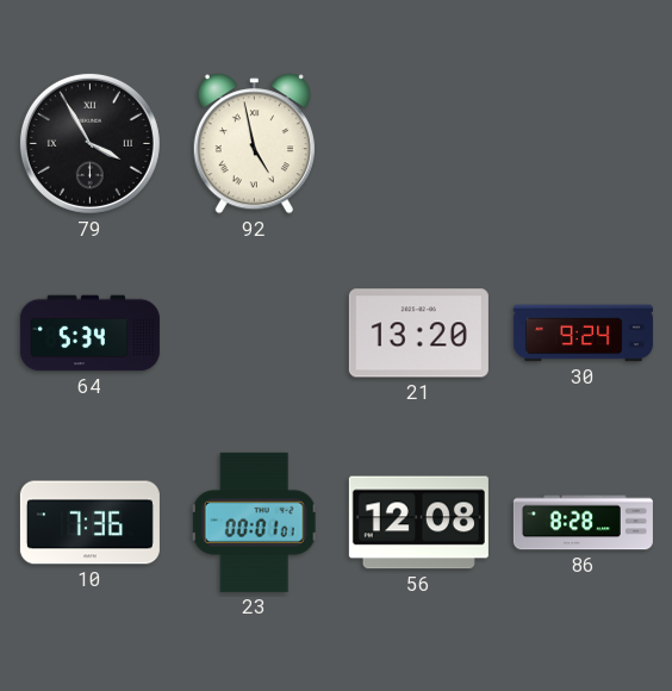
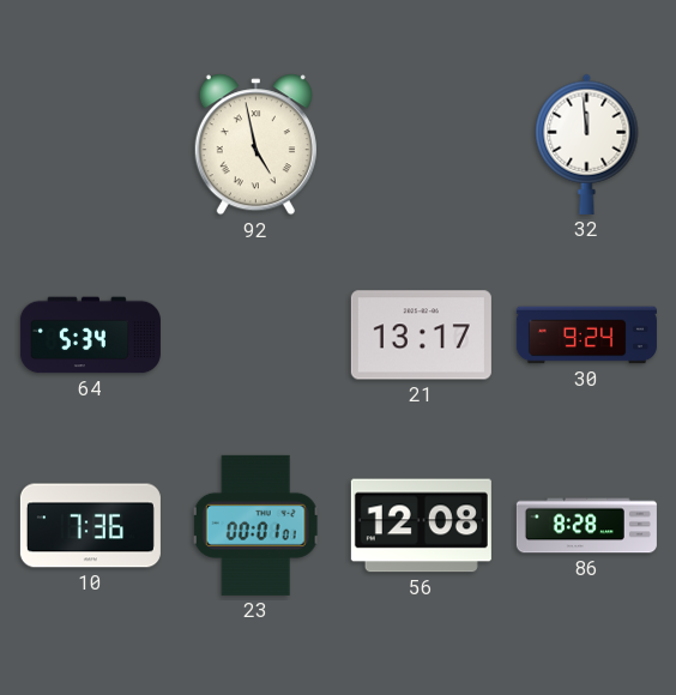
79: 3:55 -> none
32: none -> 11:59
21: 13:20 -> 13:17
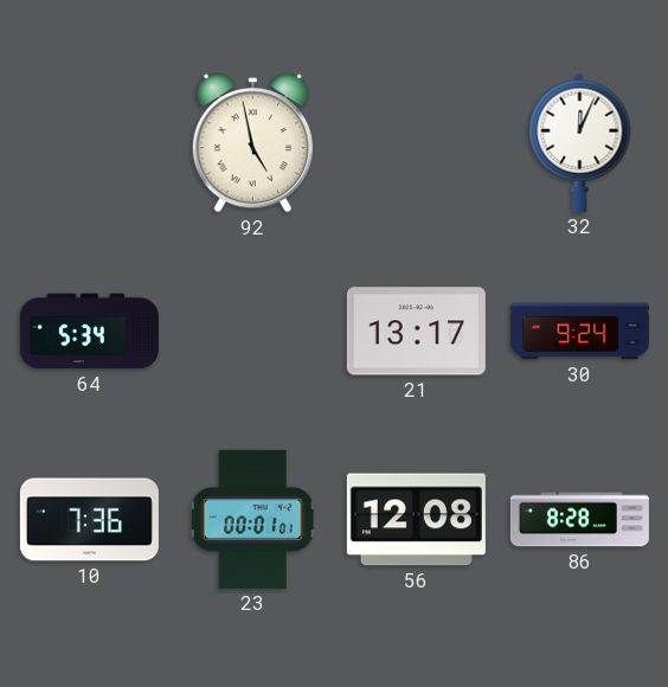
32: 11:59 -> 12:04
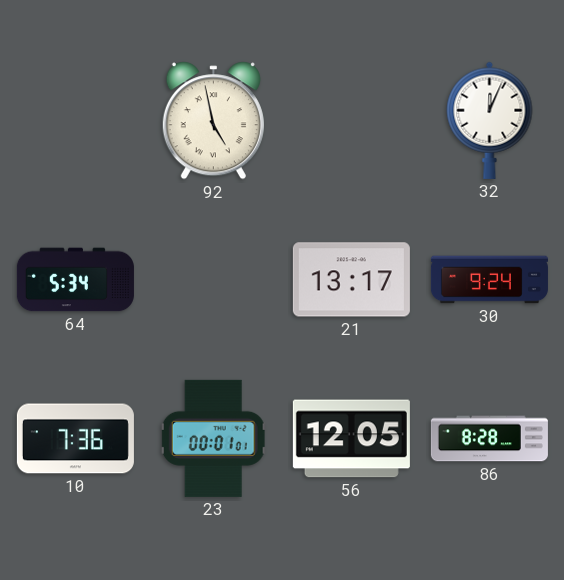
56: 12:08 -> 12:05
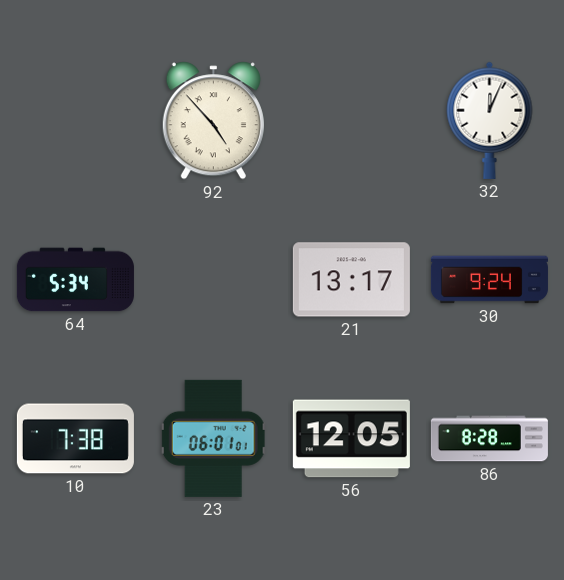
92: 4:58 -> 4:53
10: 7:36 -> 7:38
23: 00:01 -> 06:01
